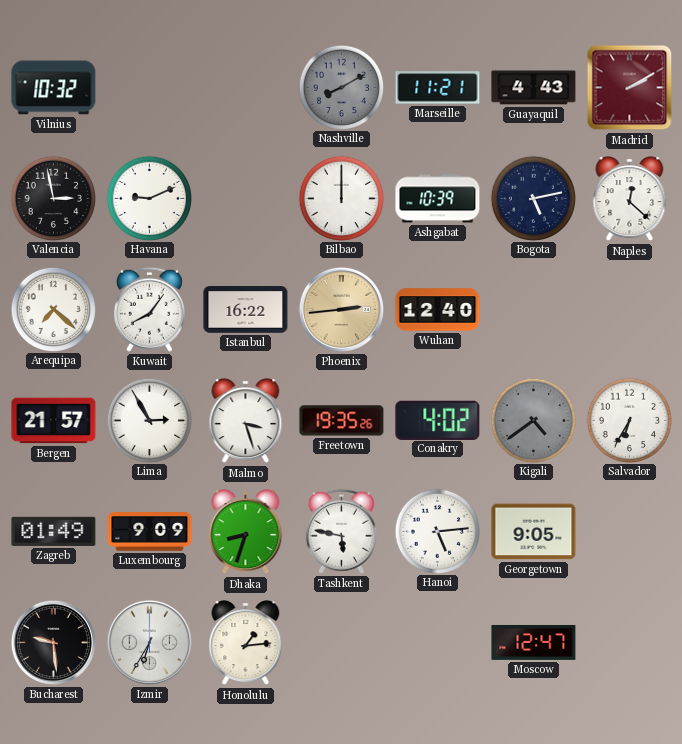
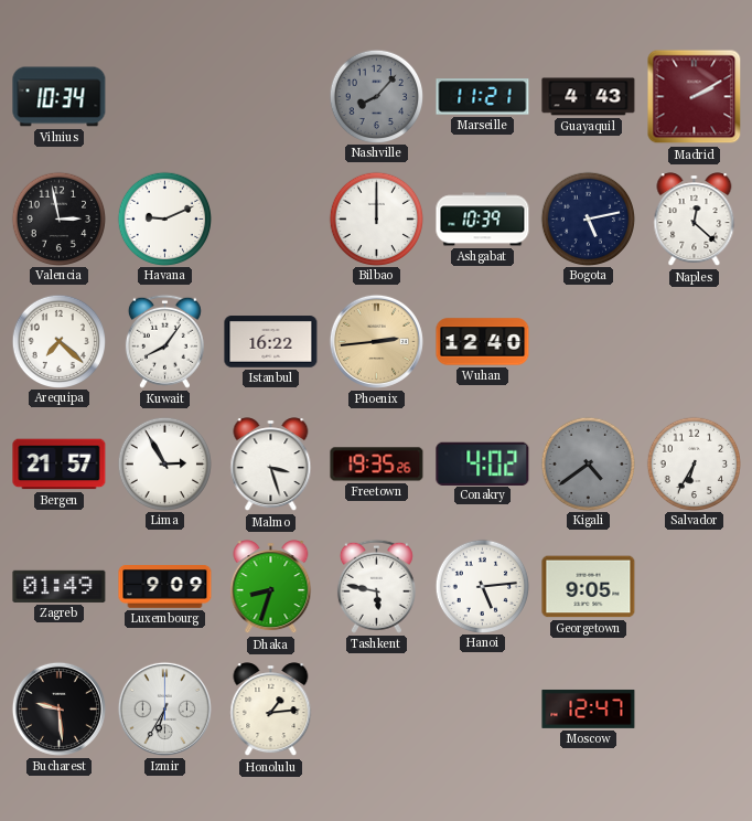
Vilnius: 10:32 -> 10:34
Nashville: 8:10 -> 8:07
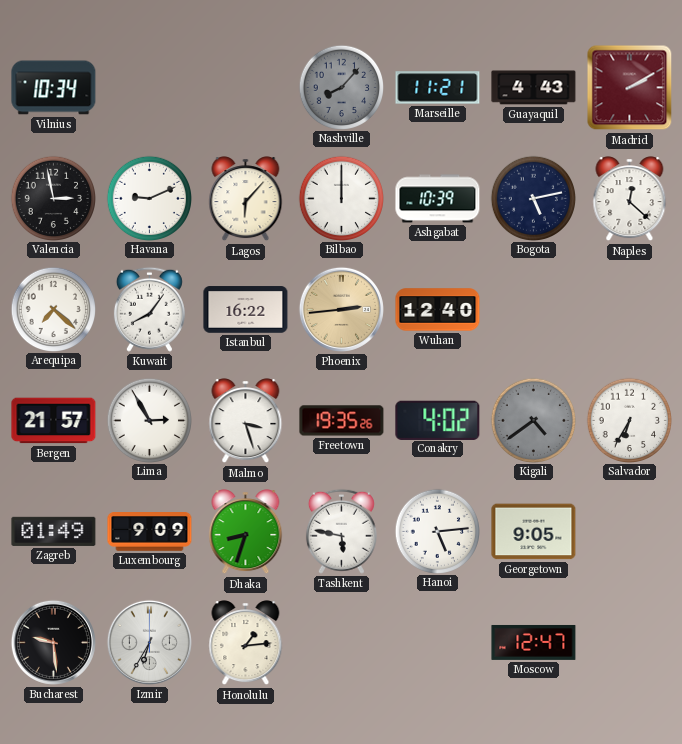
Lagos: none -> 6:07
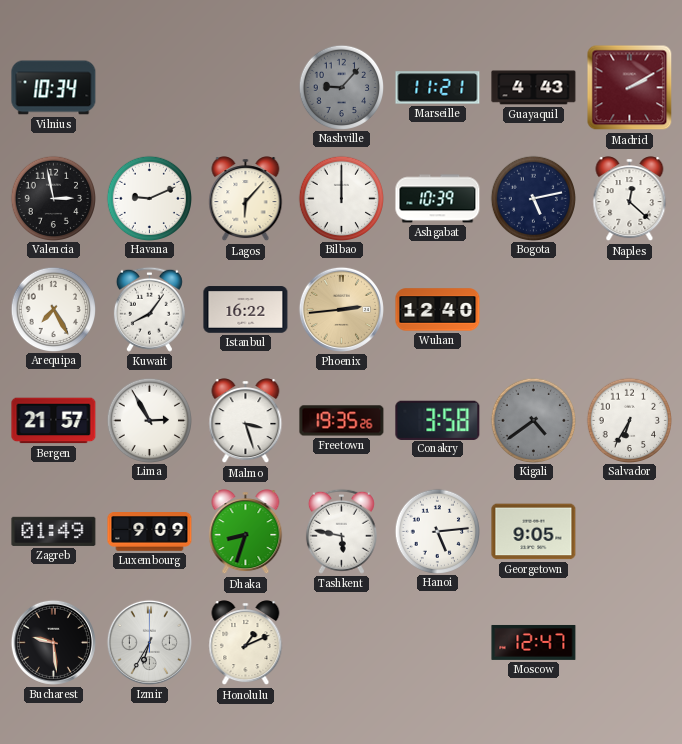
Nashville: 8:07 -> 9:07
Arequipa: 7:22 -> 7:25
Conakry: 4:02 -> 3:58
Honolulu: 1:14 -> 1:11
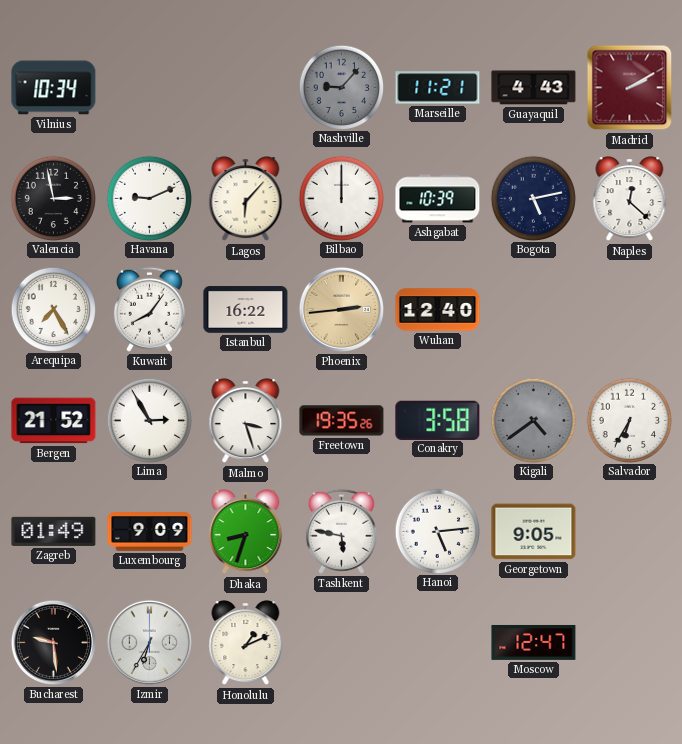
Bergen: 21:57 -> 21:52
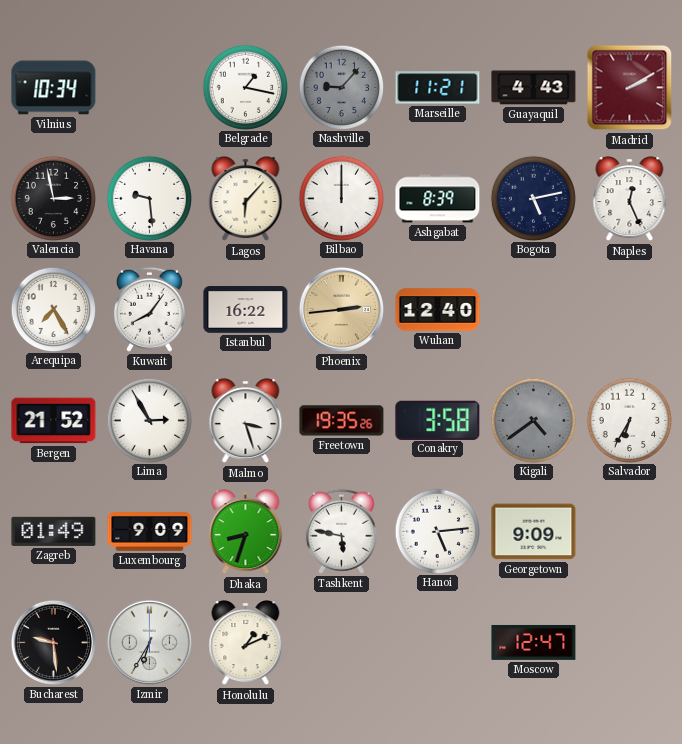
Belgrade: none -> 1:17
Havana: 9:11 -> 9:29
Ashgabat: 10:39 -> 8:39
Naples: 12:22 -> 12:26
Georgetown: 9:05 -> 9:09
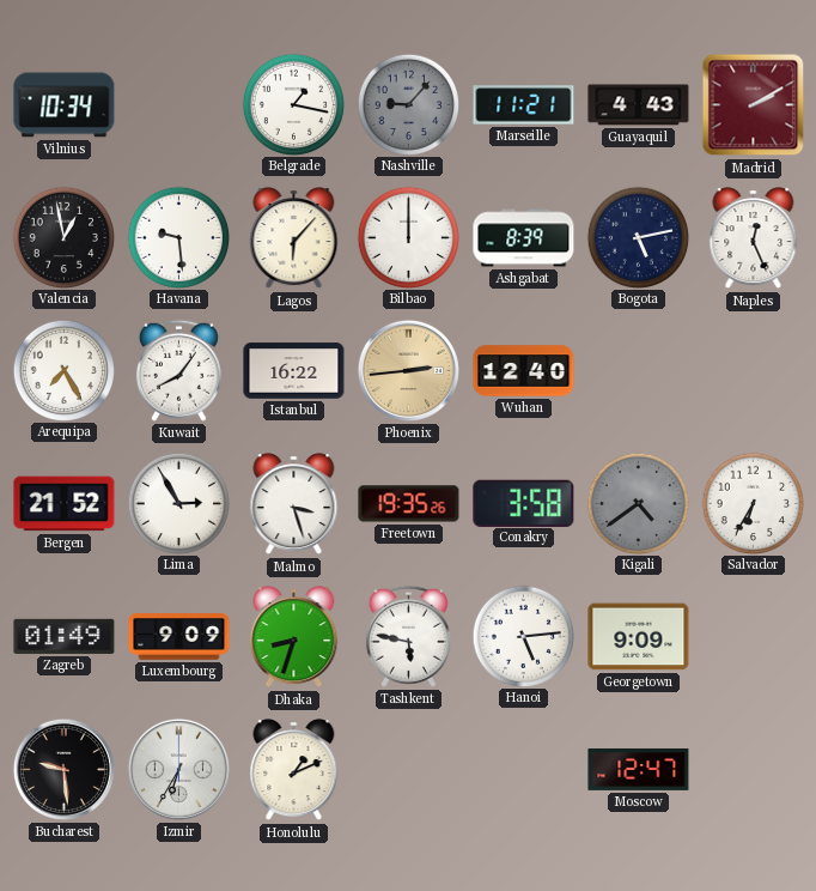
Valencia: 2:58 -> 12:58
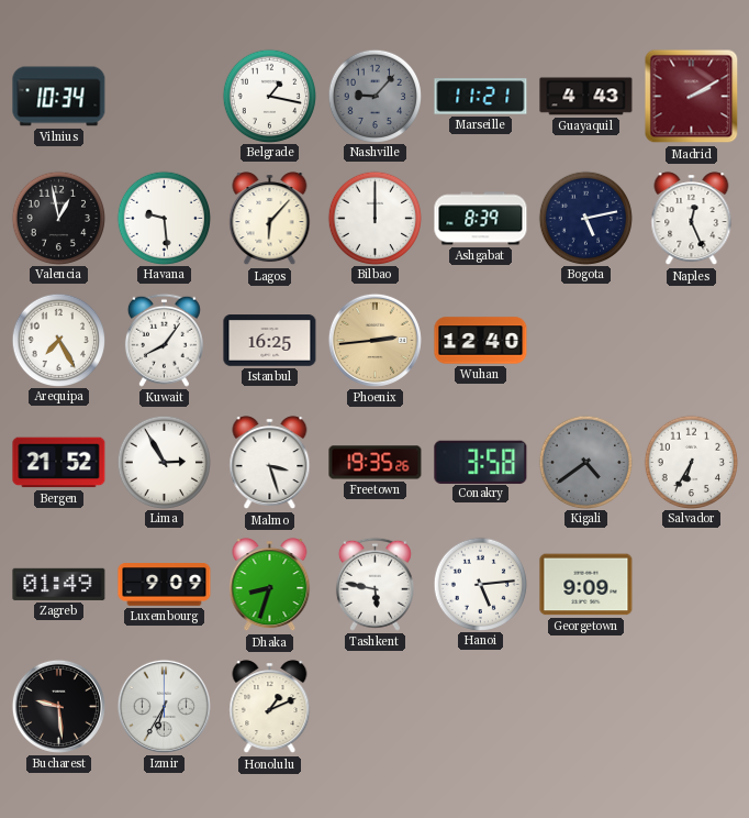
Istanbul: 16:22 -> 16:25
Moscow: 12:47 -> none
